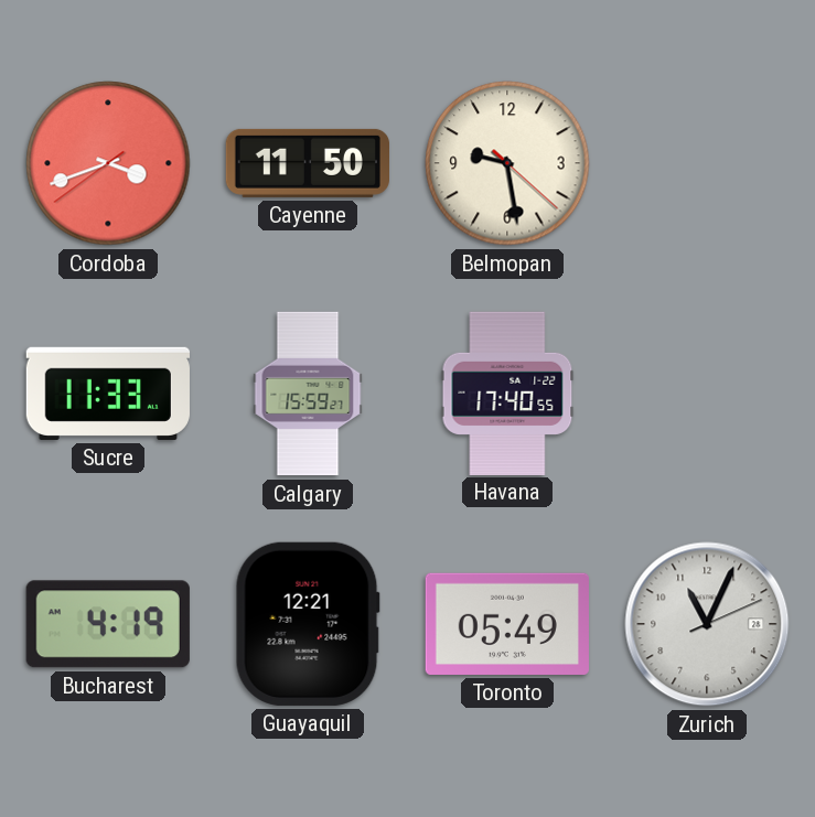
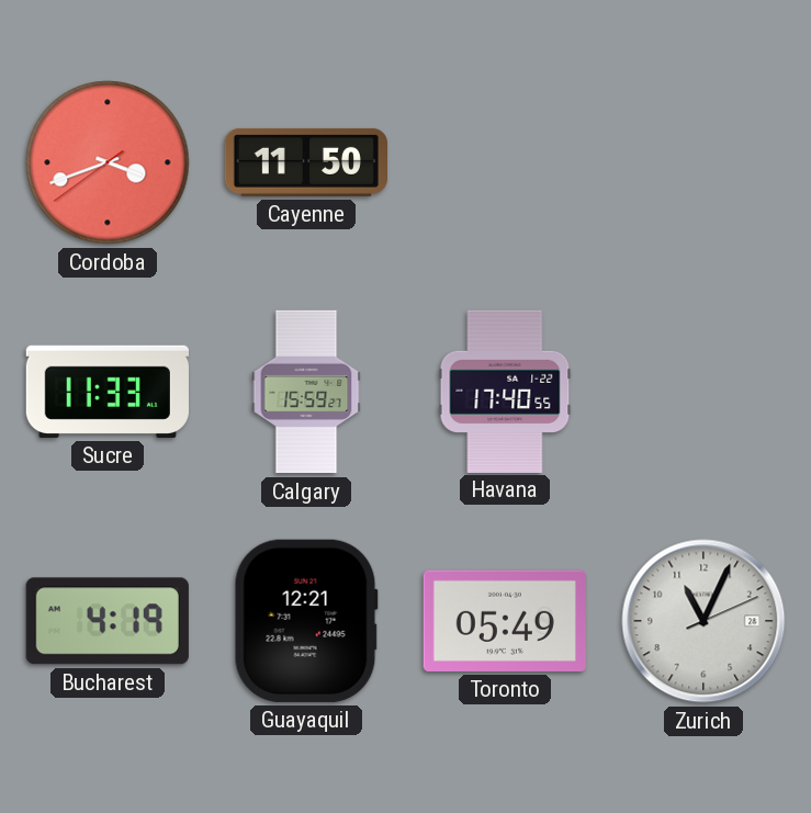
Belmopan: 9:28 -> none
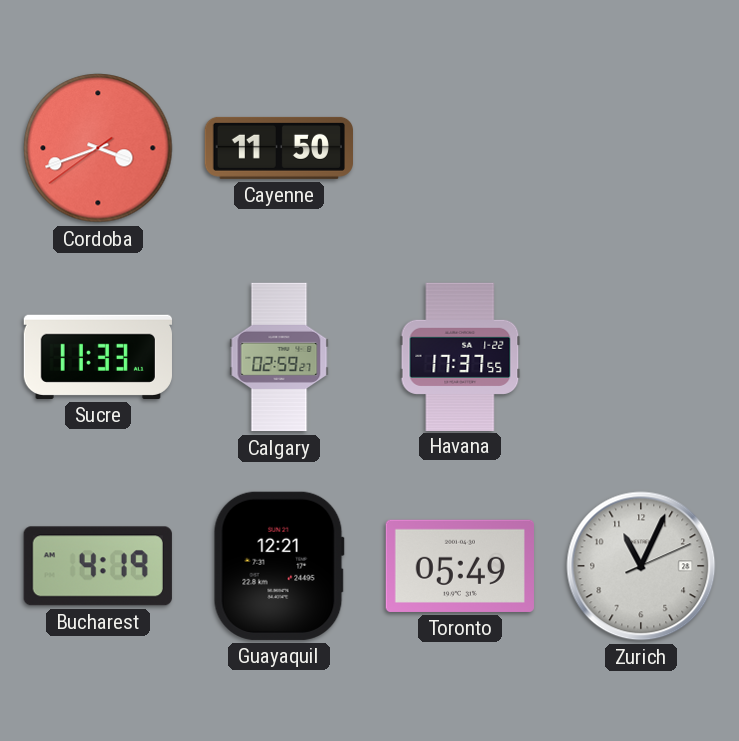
Calgary: 15:59 -> 02:59
Havana: 17:40 -> 17:37
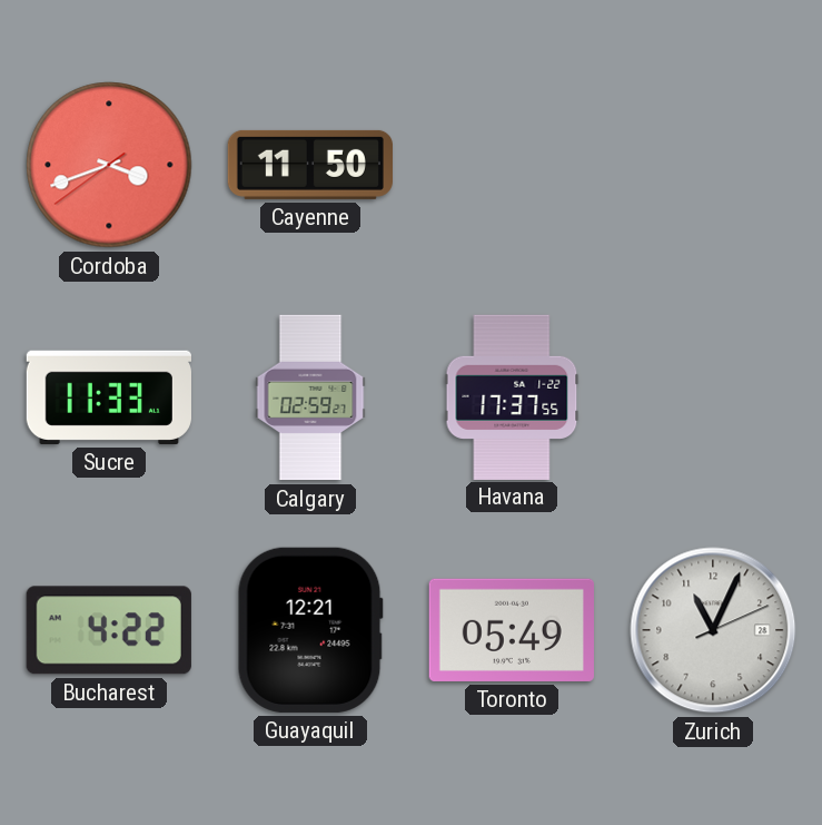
Bucharest: 4:19 -> 4:22
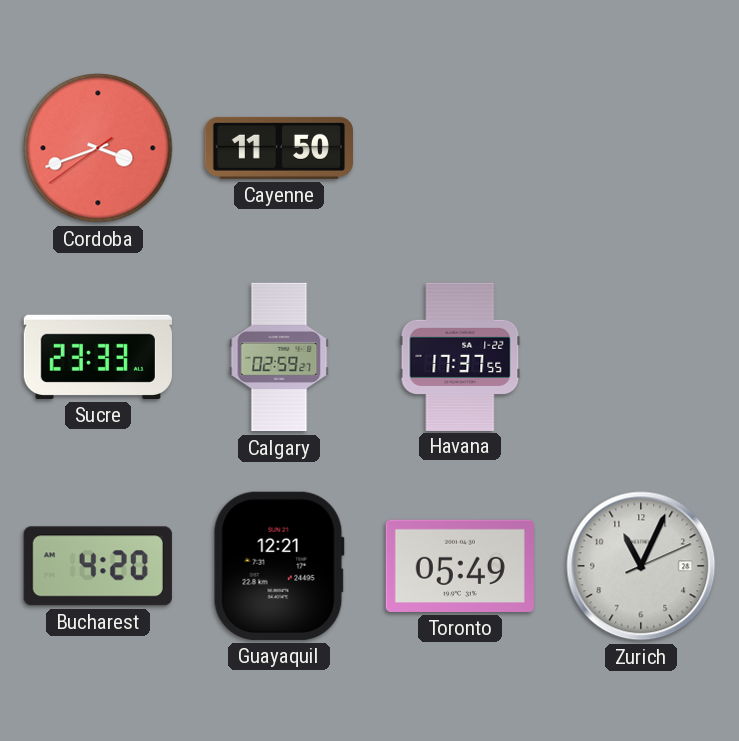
Sucre: 11:33 -> 23:33
Bucharest: 4:22 -> 4:20
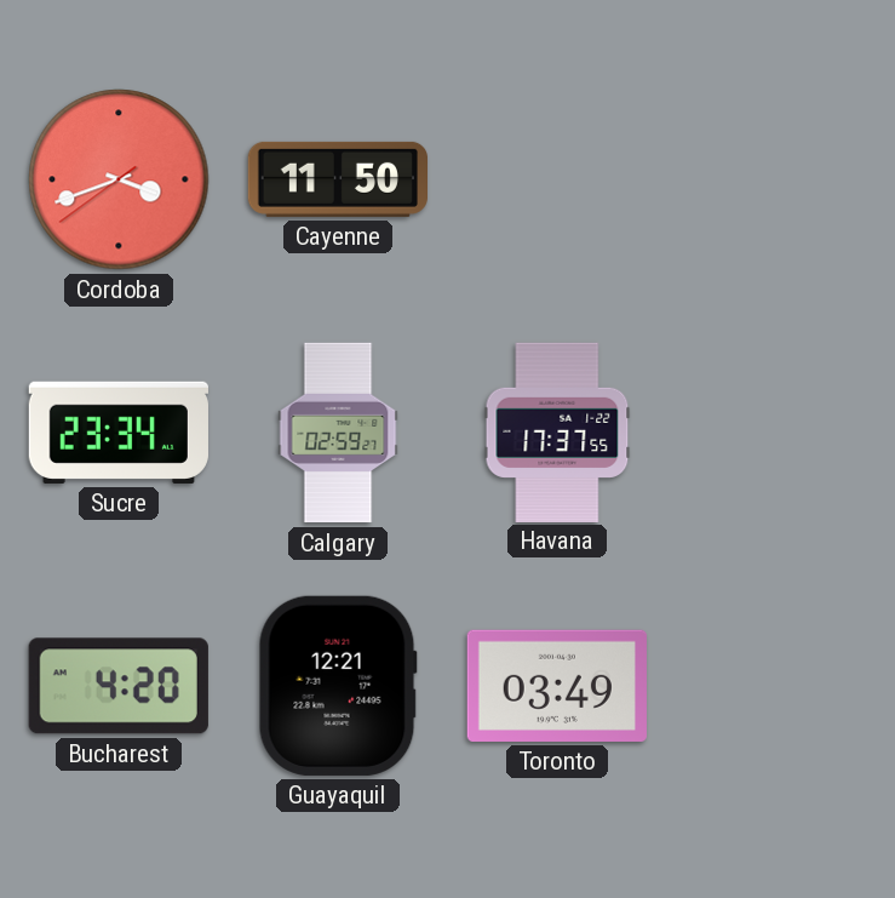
Sucre: 23:33 -> 23:34
Toronto: 05:49 -> 03:49
Zurich: 11:04 -> none
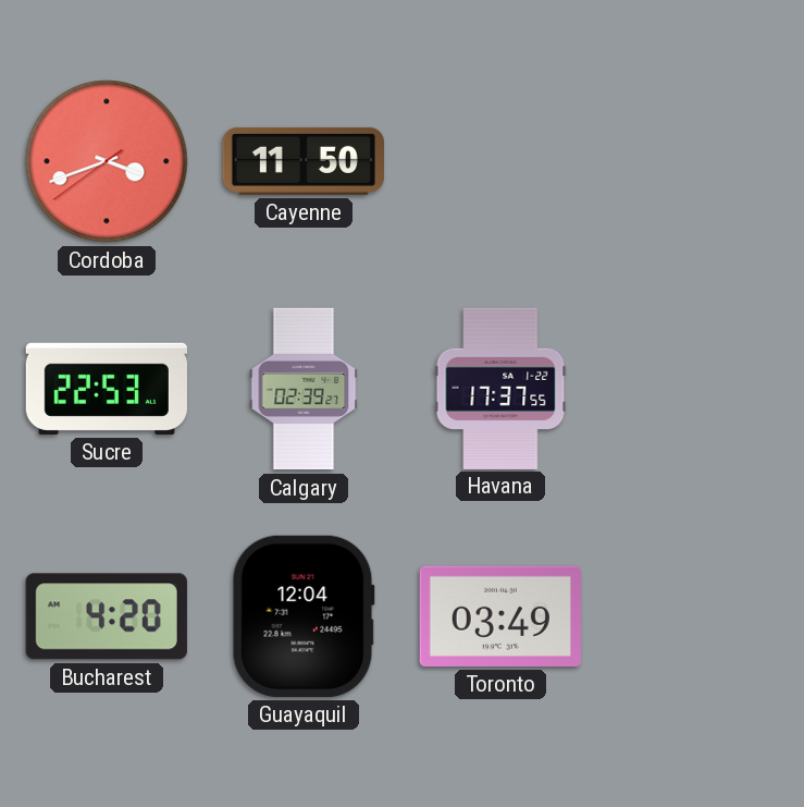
Sucre: 23:34 -> 22:53
Calgary: 02:59 -> 02:39
Guayaquil: 12:21 -> 12:04
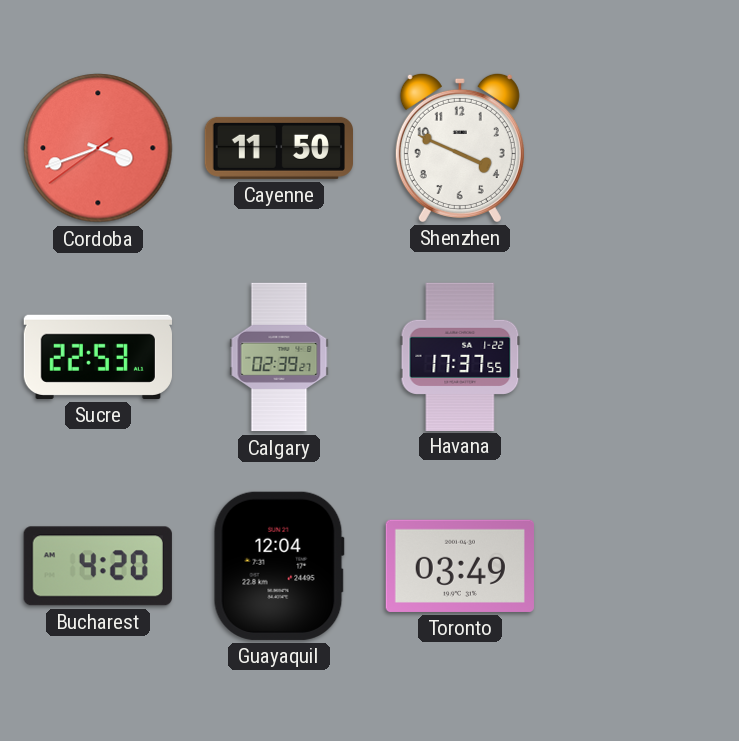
Shenzhen: none -> 3:49
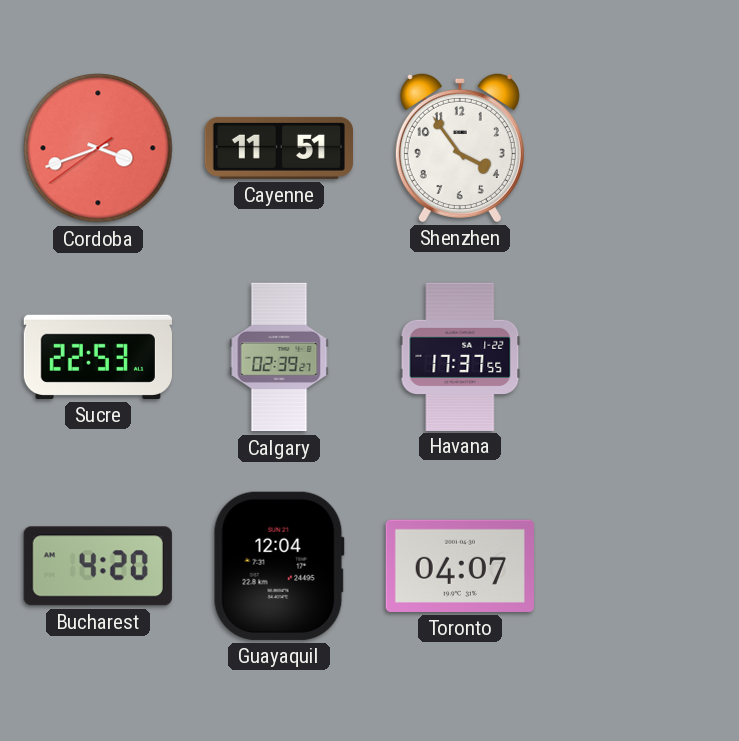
Cayenne: 11:50 -> 11:51
Shenzhen: 3:49 -> 3:54
Toronto: 03:49 -> 04:07
